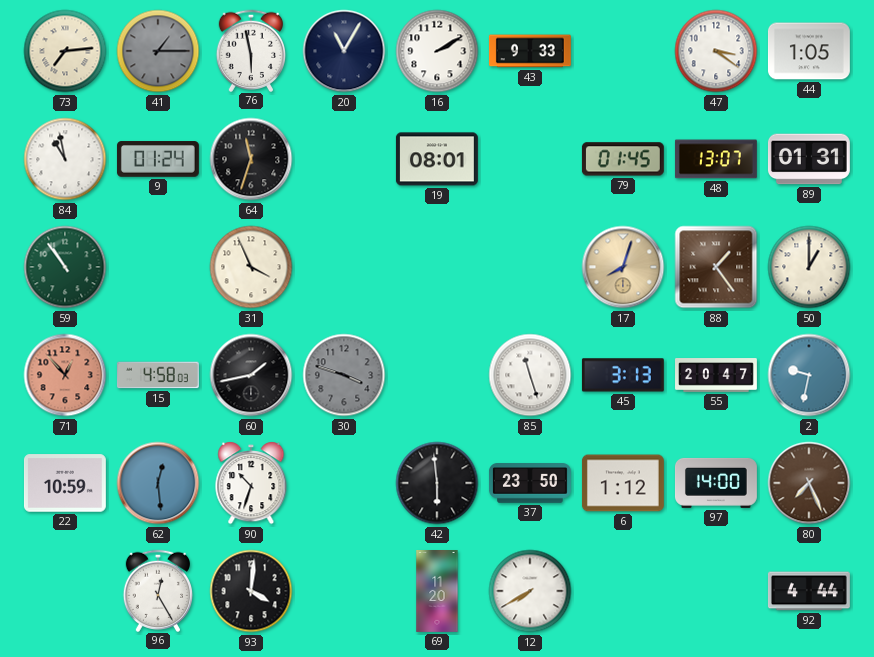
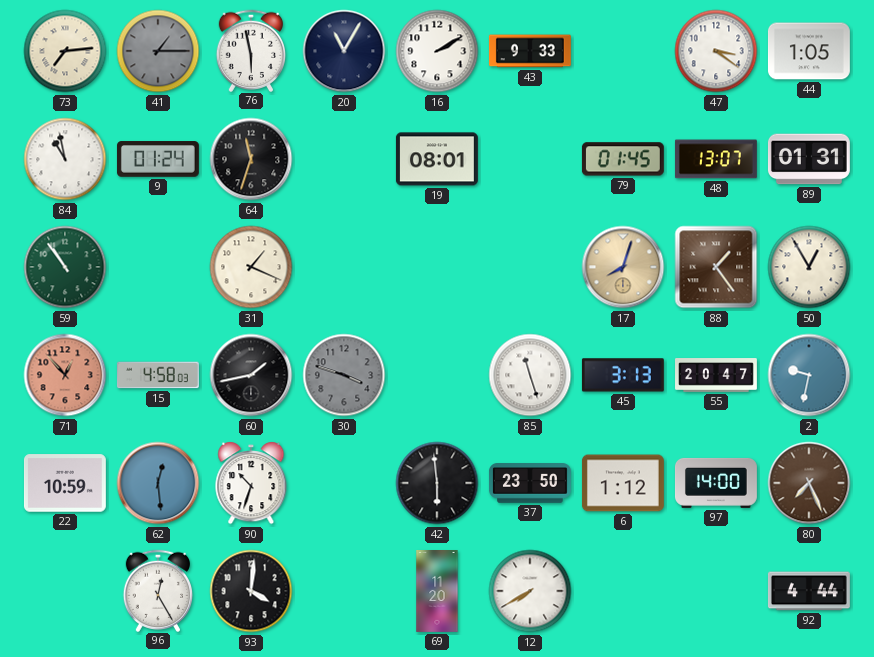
31: 3:56 -> 1:19
50: 1:00 -> 12:55
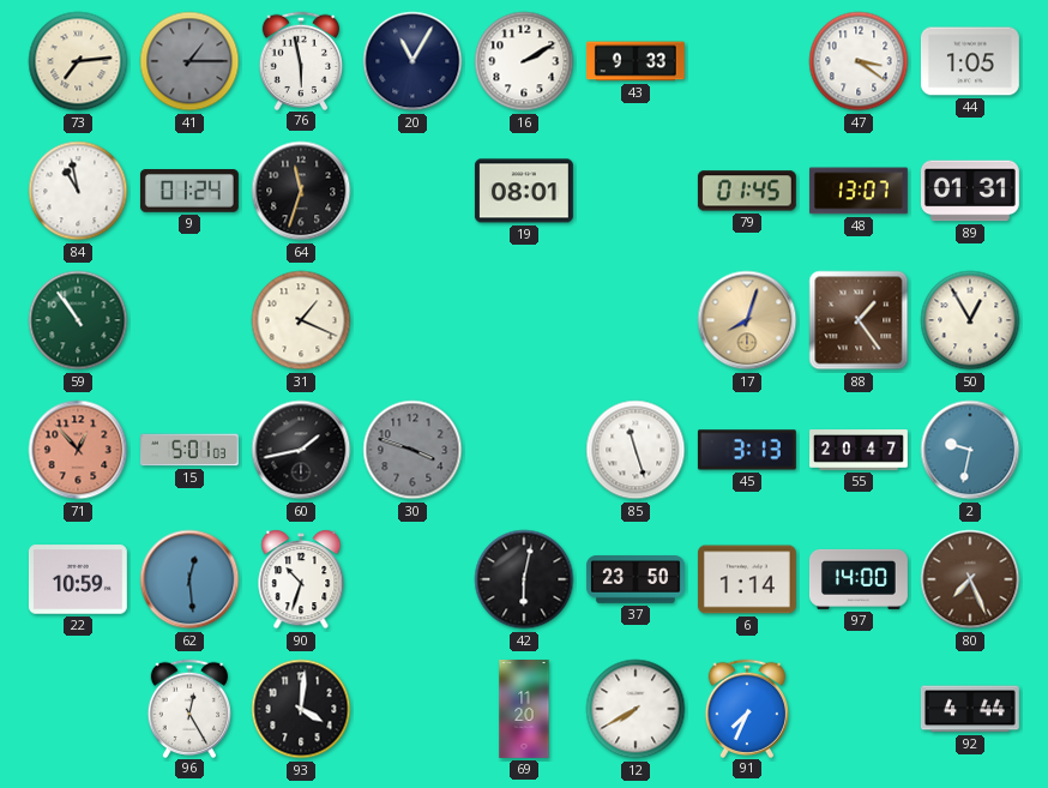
15: 4:58 -> 5:01
42: 5:59 -> 6:02
6: 1:12 -> 1:14
91: none -> 7:34
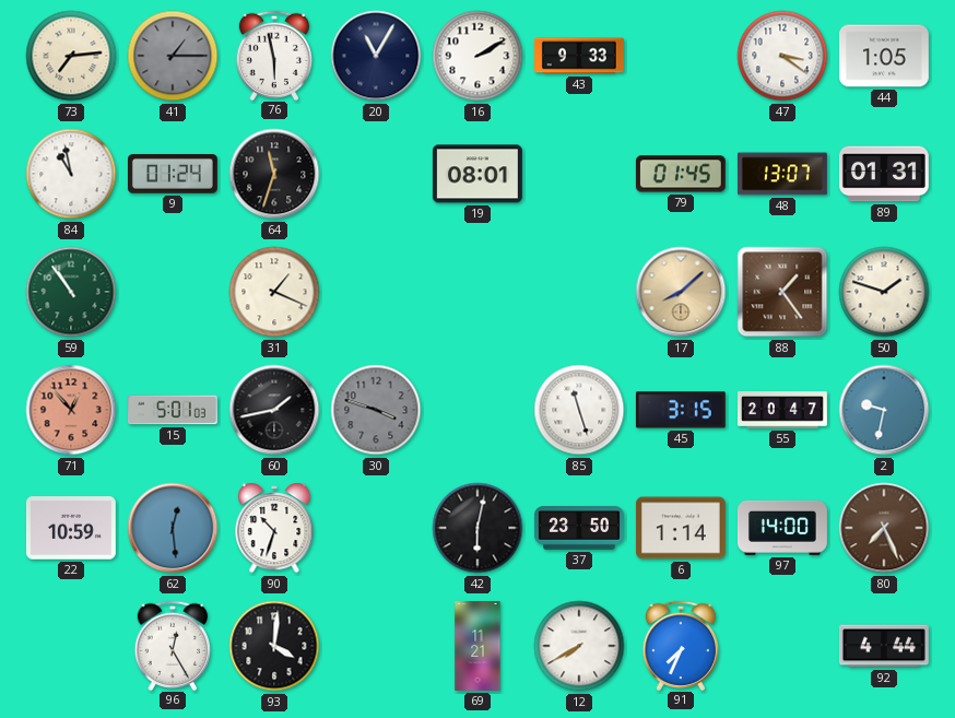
17: 8:03 -> 8:08
50: 12:55 -> 1:48
45: 3:13 -> 3:15
69: 11:20 -> 11:21
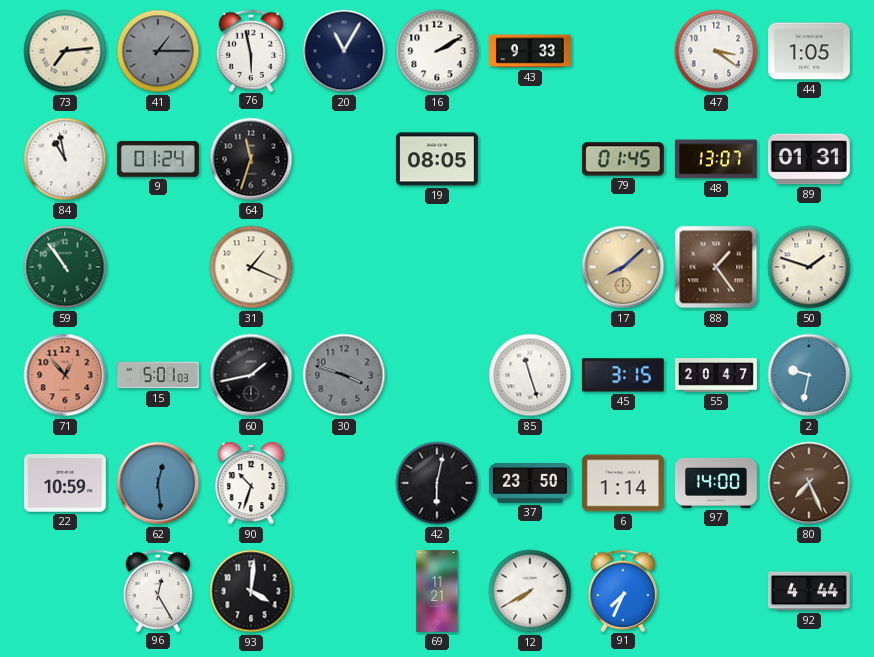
19: 08:01 -> 08:05
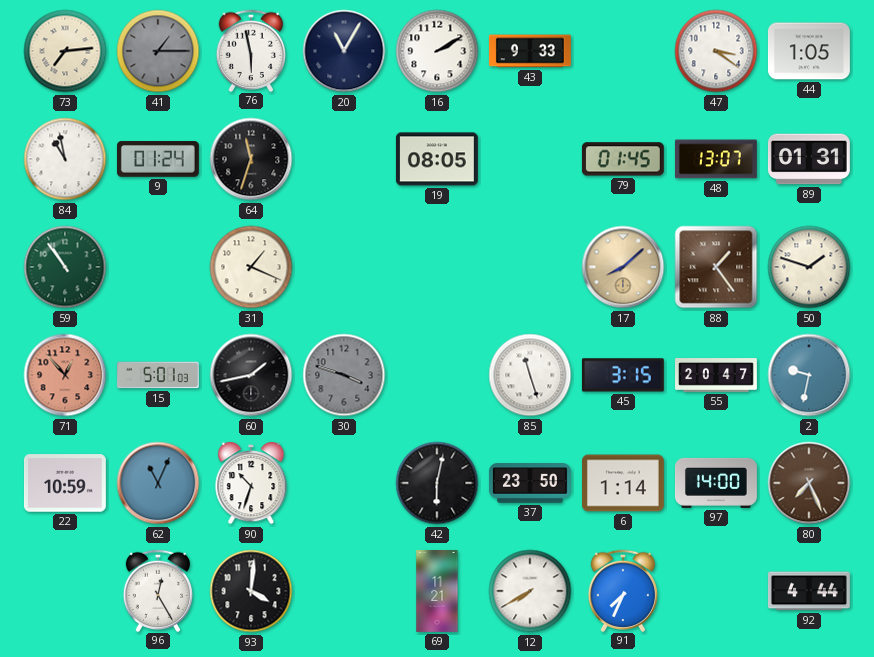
62: 12:29 -> 11:04
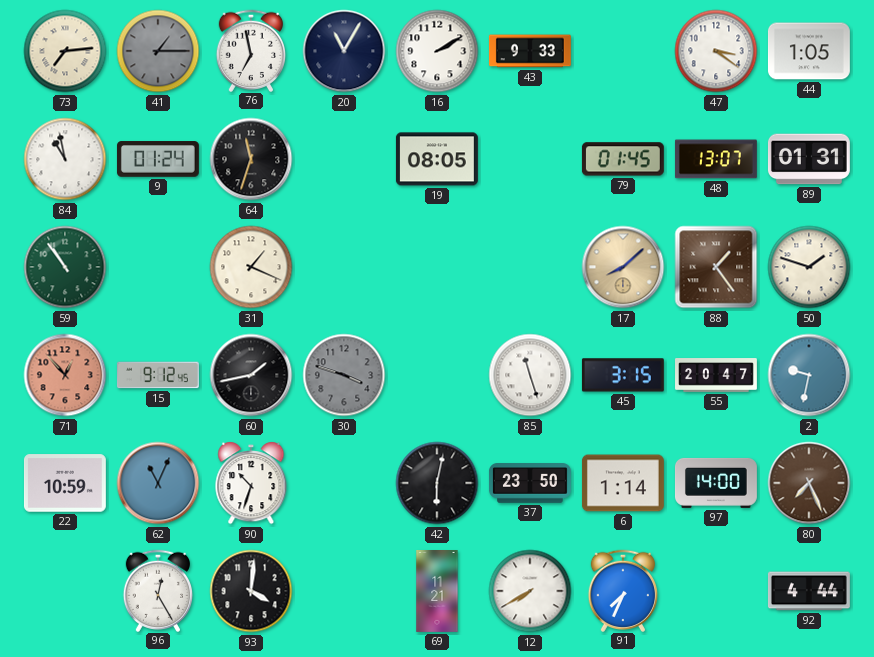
76: 5:58 -> 6:58
15: 5:01 -> 9:12
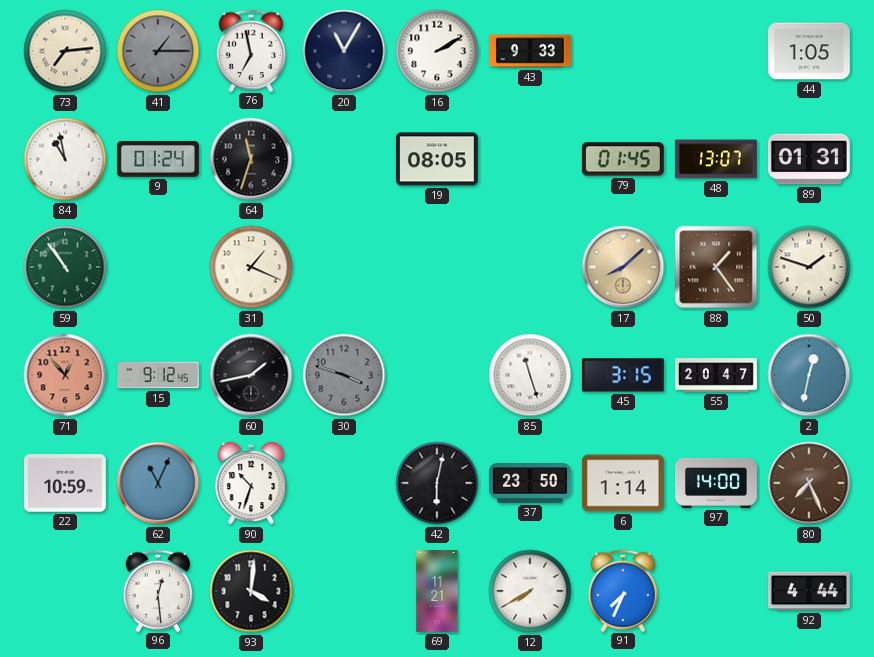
47: 3:21 -> none
2: 9:32 -> 12:32
96: 12:25 -> 12:29
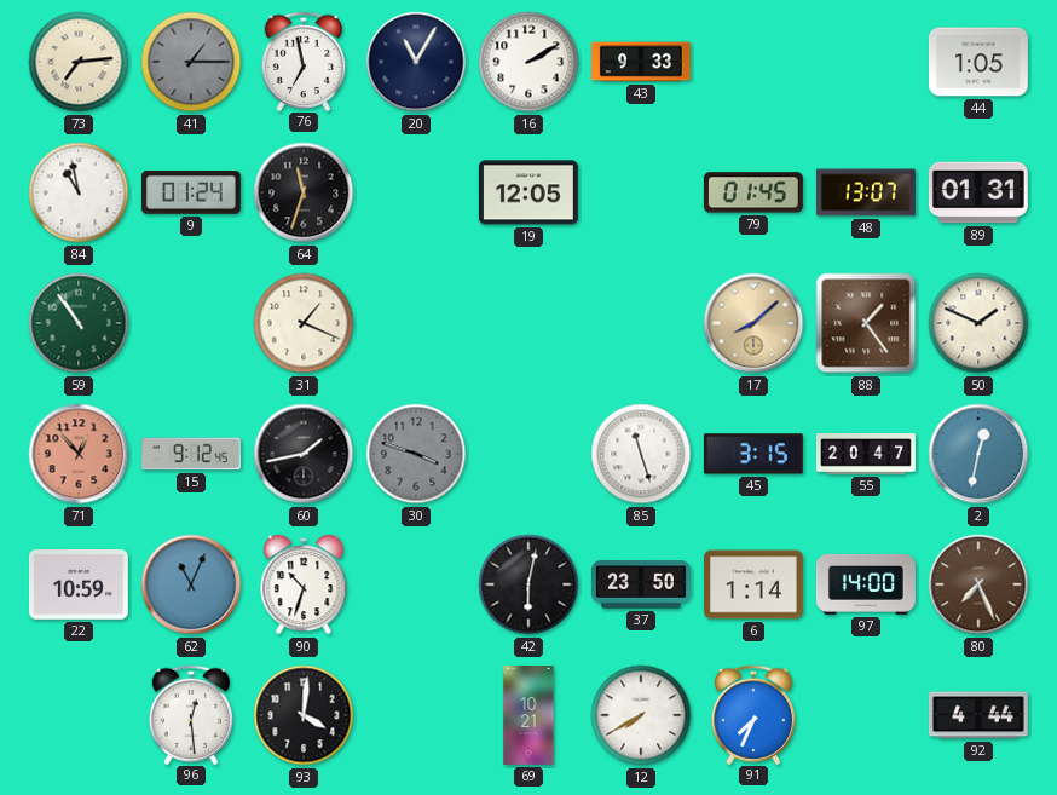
19: 08:05 -> 12:05
50: 1:48 -> 1:49
69: 11:21 -> 10:21
